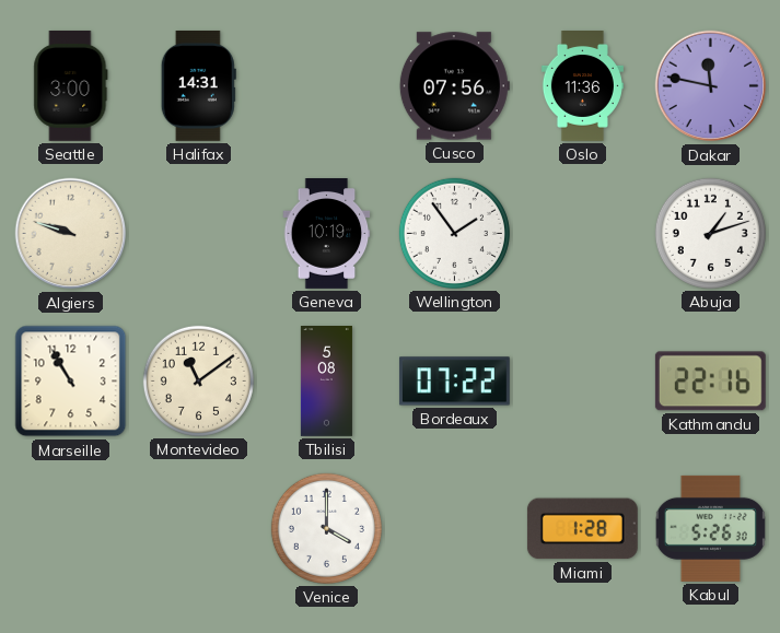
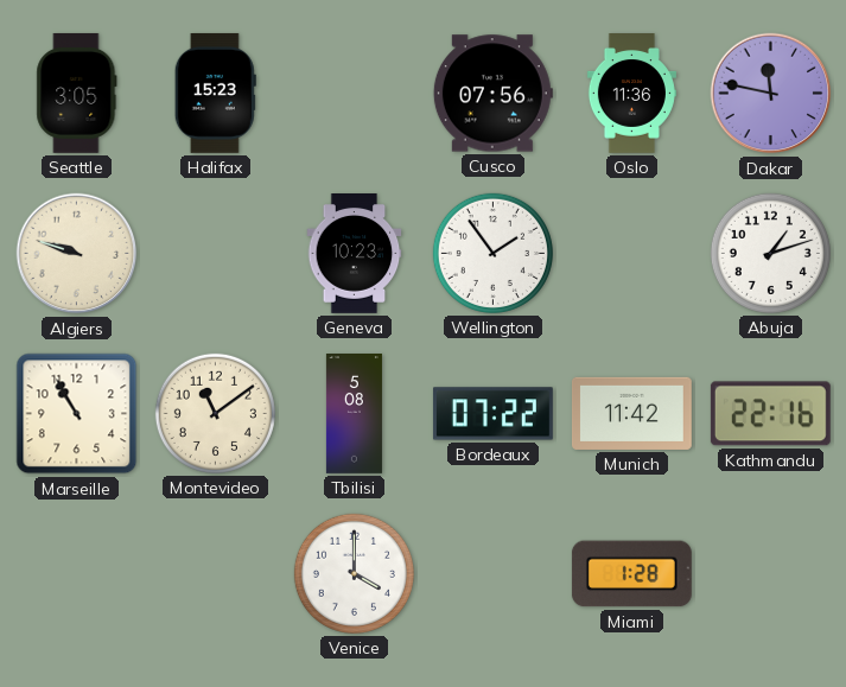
Seattle: 3:00 -> 3:05
Halifax: 14:31 -> 15:23
Geneva: 10:19 -> 10:23
Munich: none -> 11:42
Kabul: 5:26 -> none
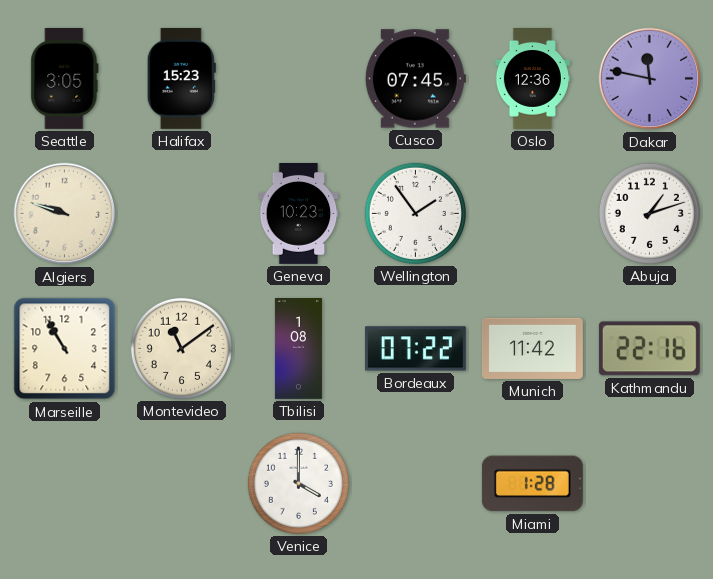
Cusco: 07:56 -> 07:45
Oslo: 11:36 -> 12:36
Tbilisi: 5:08 -> 1:08
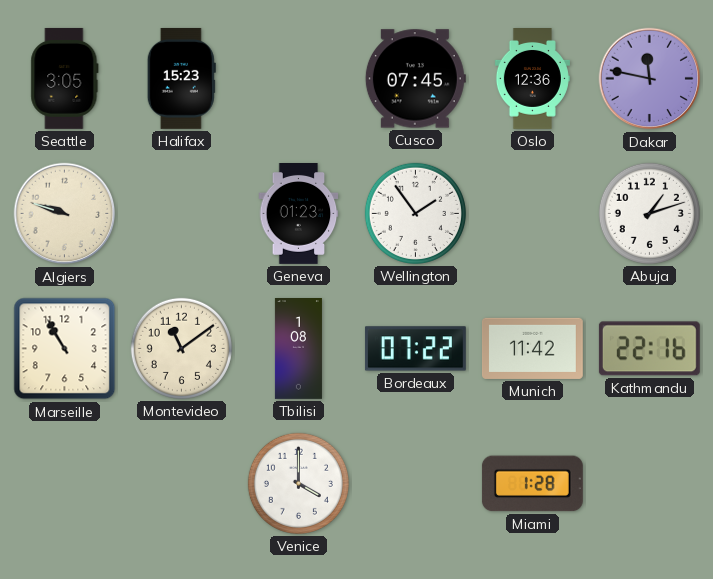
Geneva: 10:23 -> 01:23
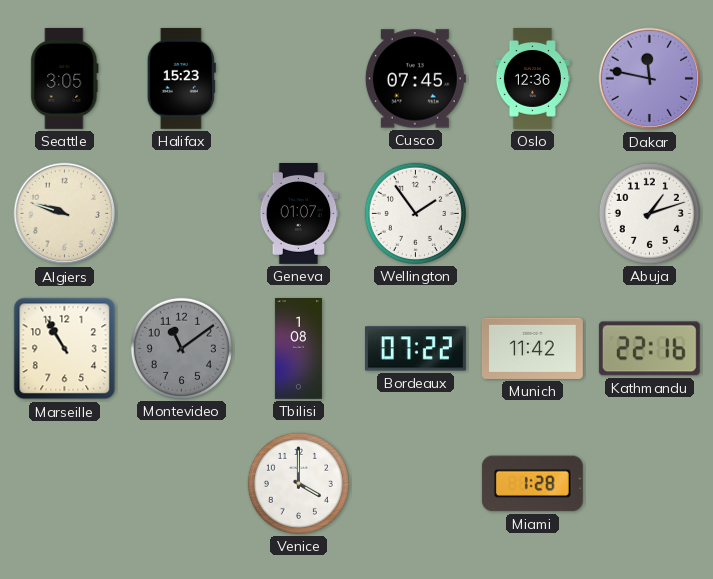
Geneva: 01:23 -> 01:07
Montevideo dial: cream -> grey
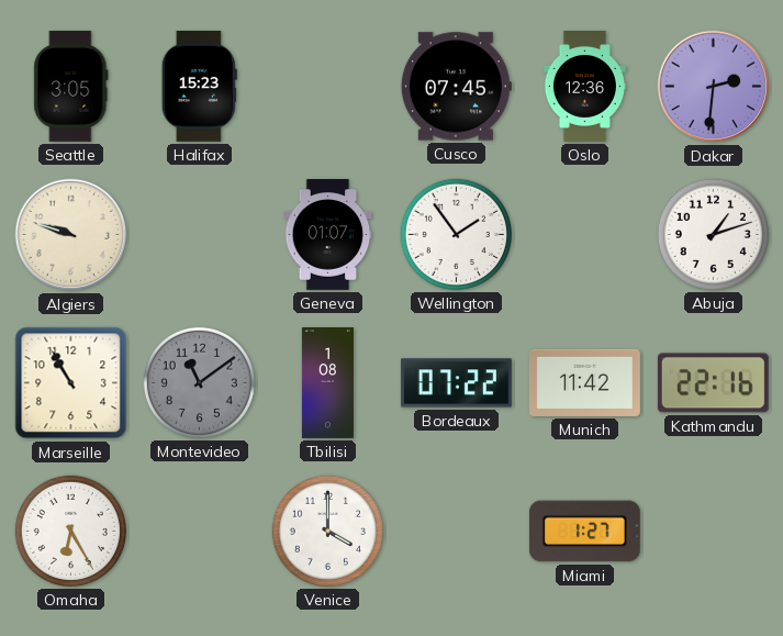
Dakar: 11:47 -> 2:31
Omaha: none -> 6:25
Miami: 1:28 -> 1:27
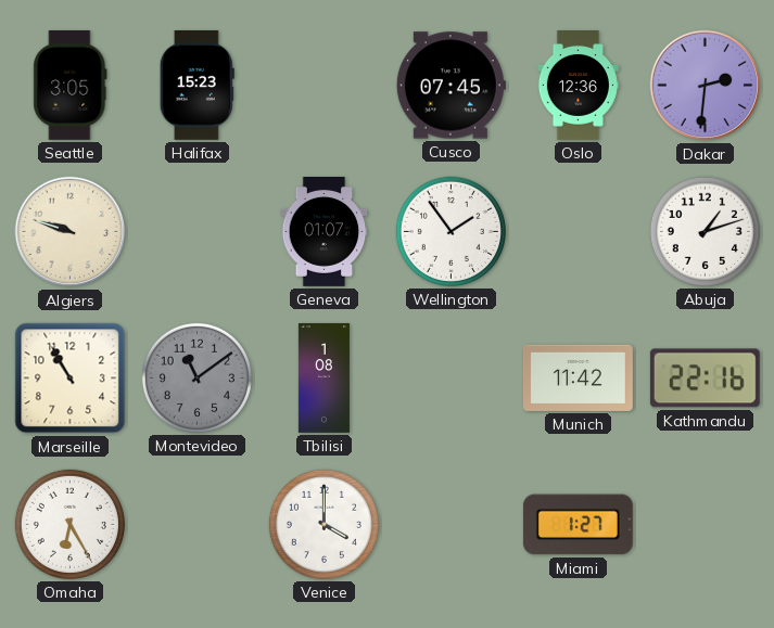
Bordeaux: 07:22 -> none
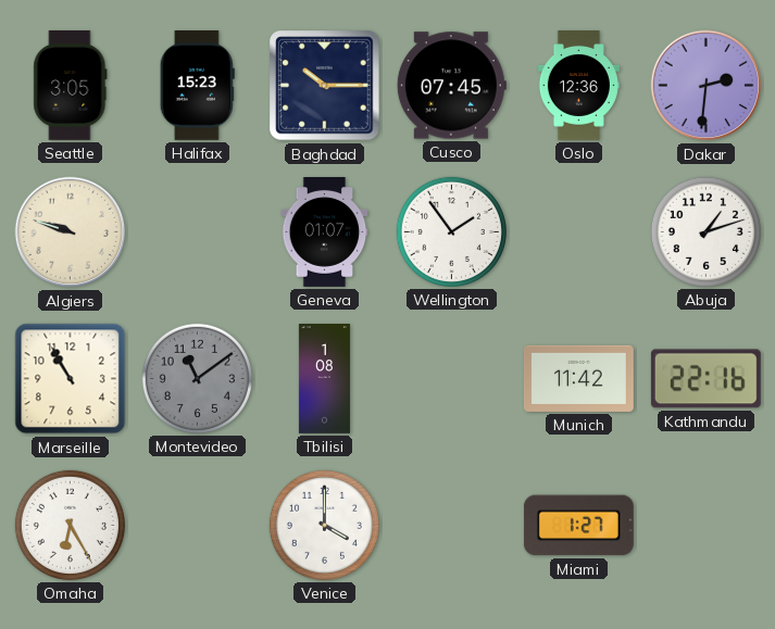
Baghdad: none -> 10:15
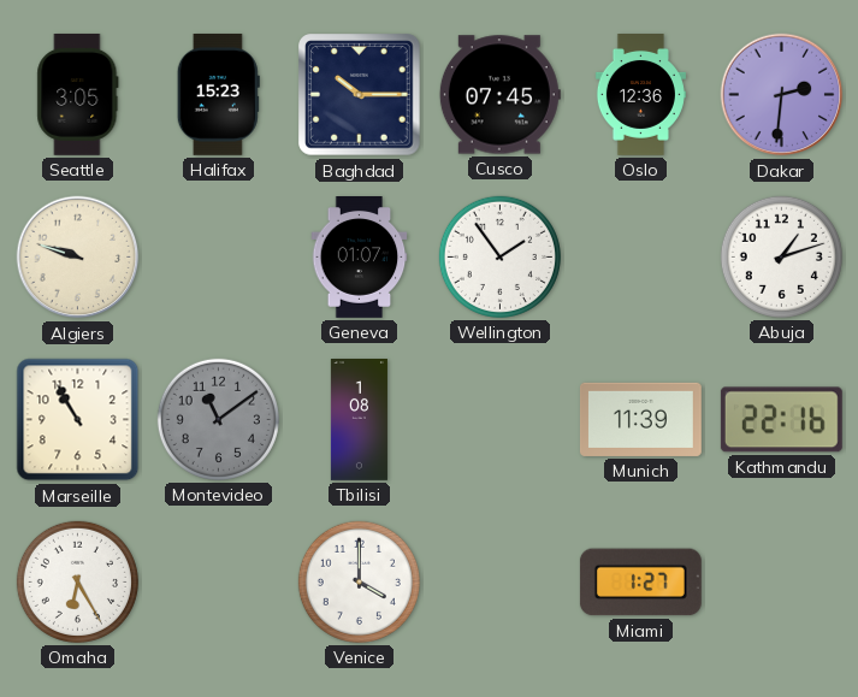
Munich: 11:42 -> 11:39
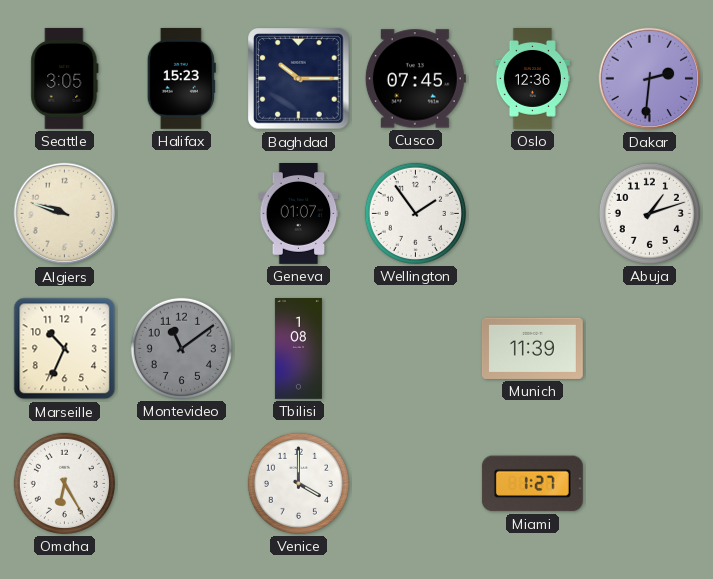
Marseille: 10:55 -> 10:34
Kathmandu: 22:16 -> none
